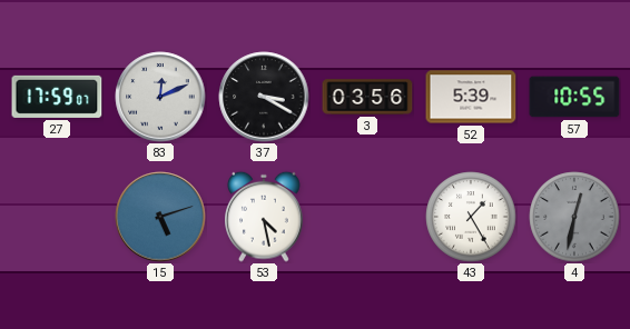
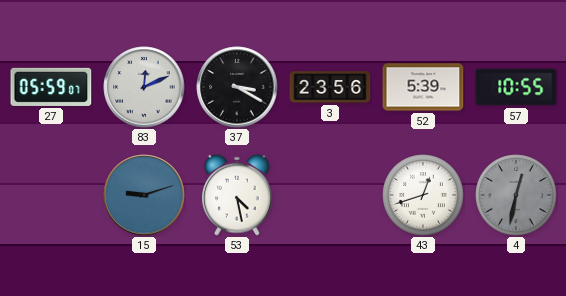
27: 17:59 -> 05:59
3: 03:56 -> 23:56
15: 5:12 -> 9:12
43: 1:25 -> 12:42
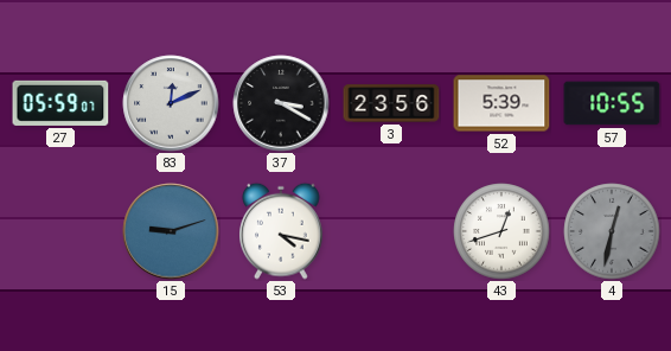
53: 4:28 -> 4:17
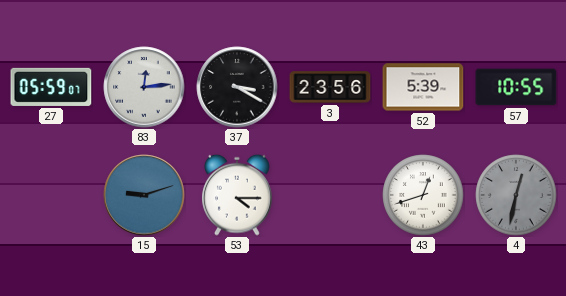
83: 12:11 -> 12:14
53: 4:17 -> 4:15
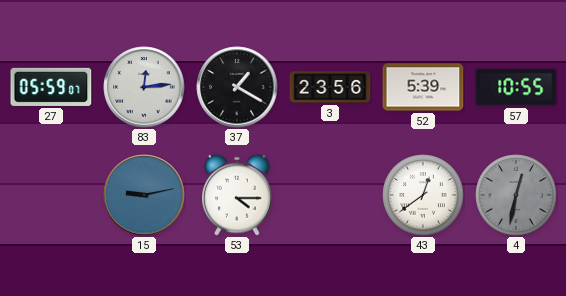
37: 3:20 -> 1:20
15: 9:12 -> 9:13
43: 12:42 -> 12:39
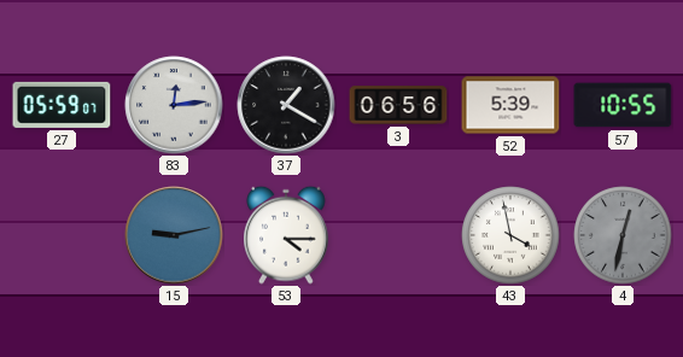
3: 23:56 -> 06:56
43: 12:39 -> 3:58
